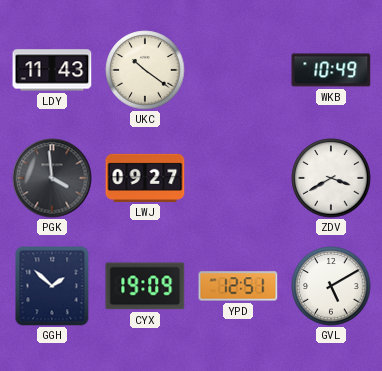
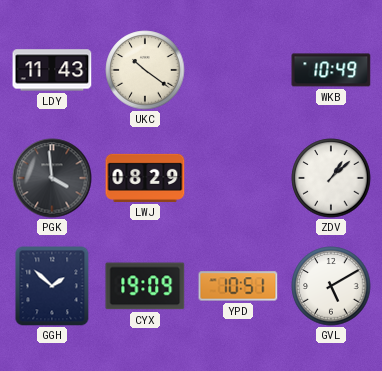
LWJ: 09:27 -> 08:29
ZDV: 3:40 -> 1:08
YPD: 12:51 -> 10:51
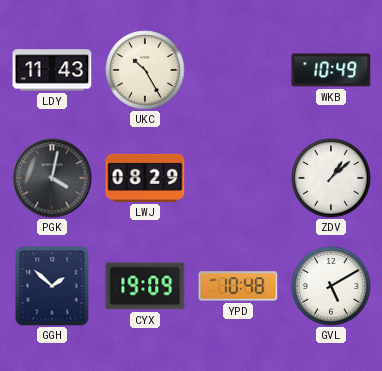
UKC: 10:21 -> 10:25
PGK: 3:59 -> 4:02
YPD: 10:51 -> 10:48
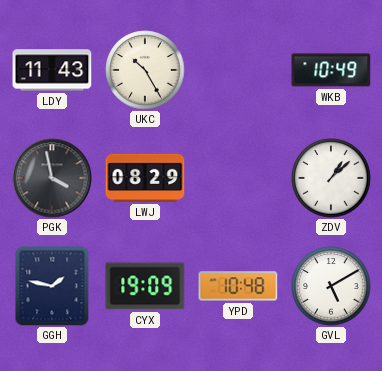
PGK: 4:02 -> 3:58
GGH: 1:52 -> 1:47
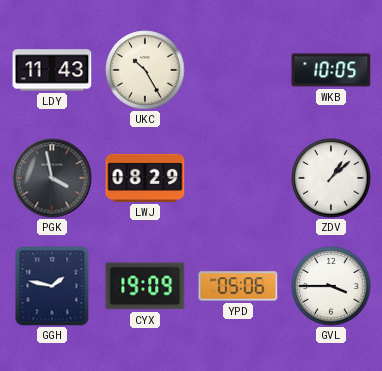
WKB: 10:49 -> 10:05
YPD: 10:48 -> 05:06
GVL: 5:10 -> 3:45
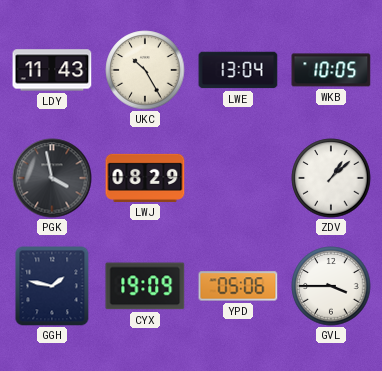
LWE: none -> 13:04
